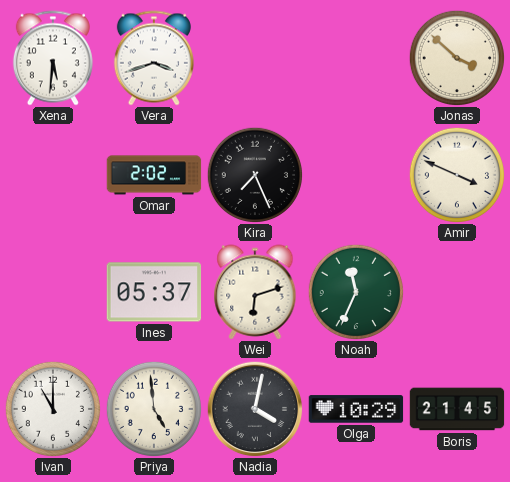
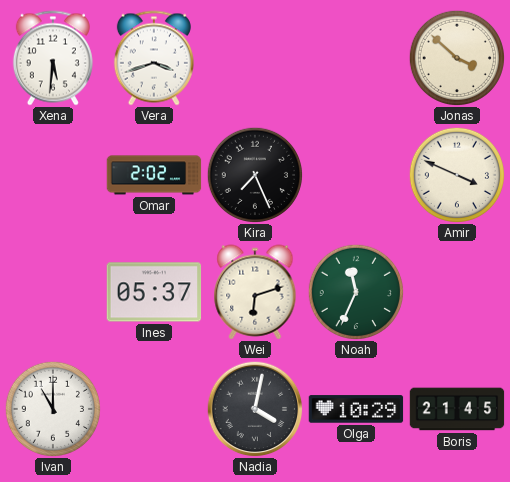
Priya: 4:59 -> none
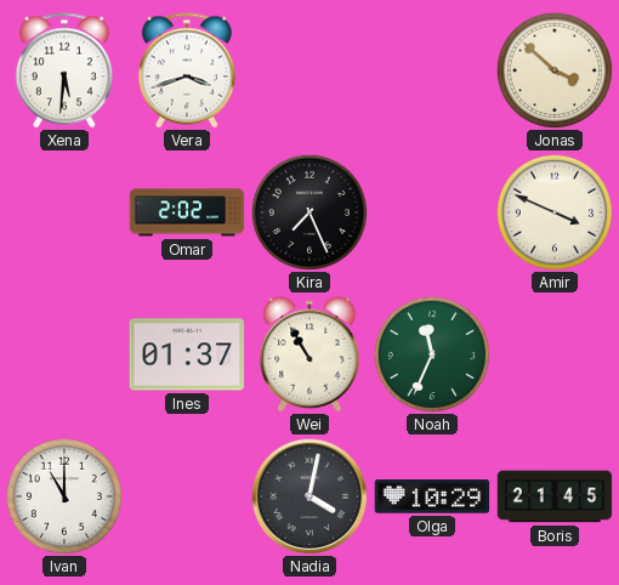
Ines: 05:37 -> 01:37
Wei: 6:12 -> 10:55
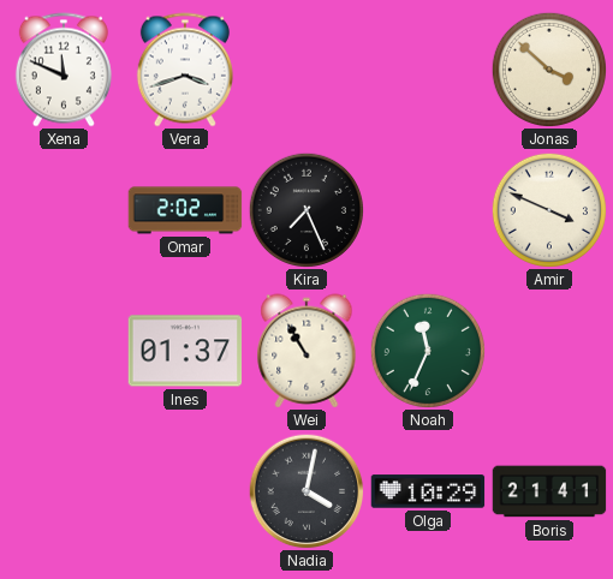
Xena: 5:31 -> 11:49
Ivan: 11:00 -> none
Boris: 21:45 -> 21:41
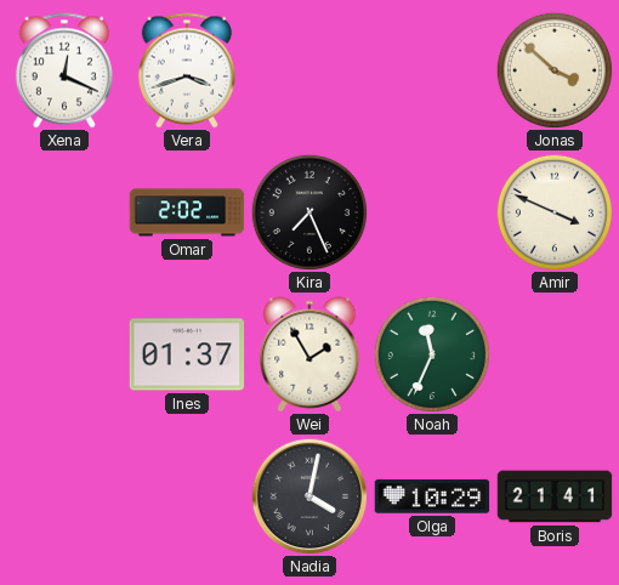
Xena: 11:49 -> 12:19
Wei: 10:55 -> 1:55
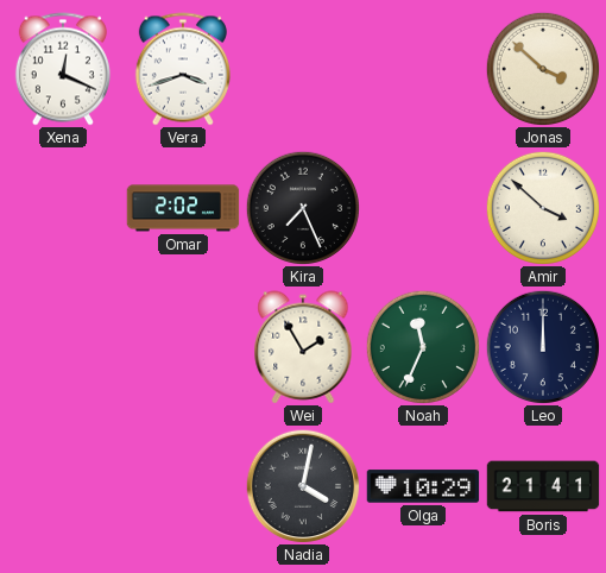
Amir: 3:49 -> 3:52
Ines: 01:37 -> none
Leo: none -> 12:00
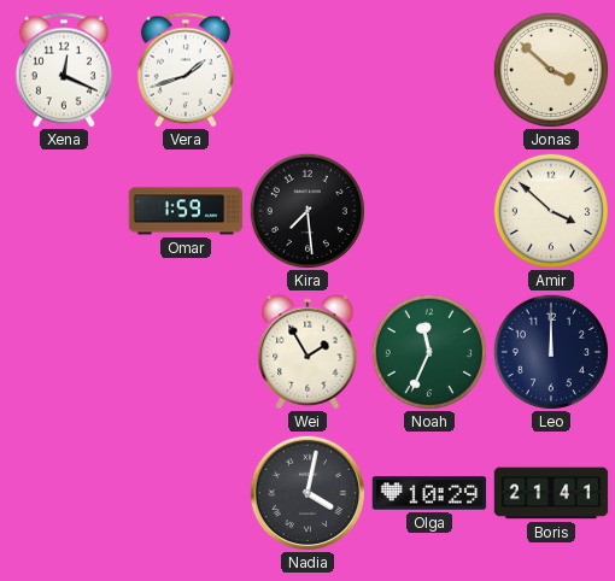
Vera: 3:42 -> 1:42
Omar: 2:02 -> 1:59
Kira: 7:26 -> 7:29
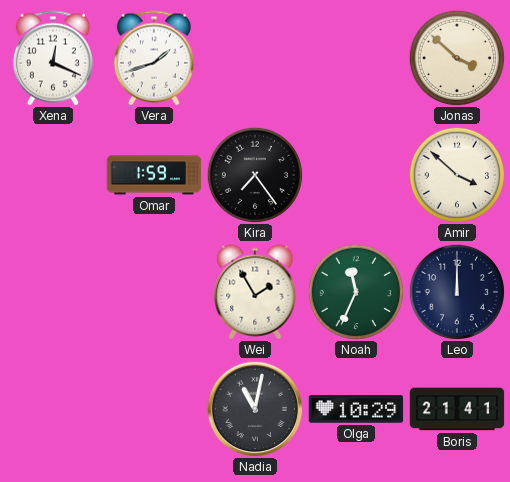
Kira: 7:29 -> 7:24
Nadia: 4:02 -> 11:02
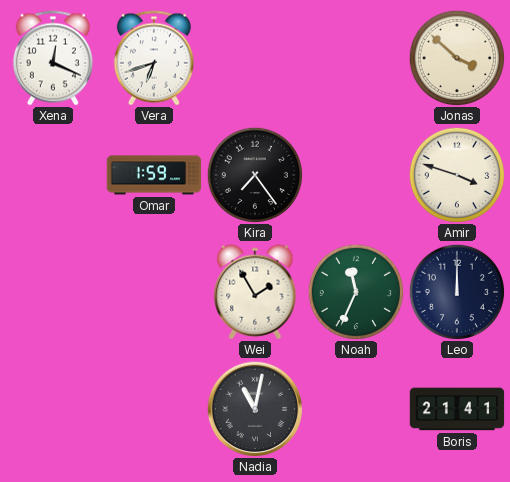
Vera: 1:42 -> 6:42
Amir: 3:52 -> 3:48
Olga: 10:29 -> none
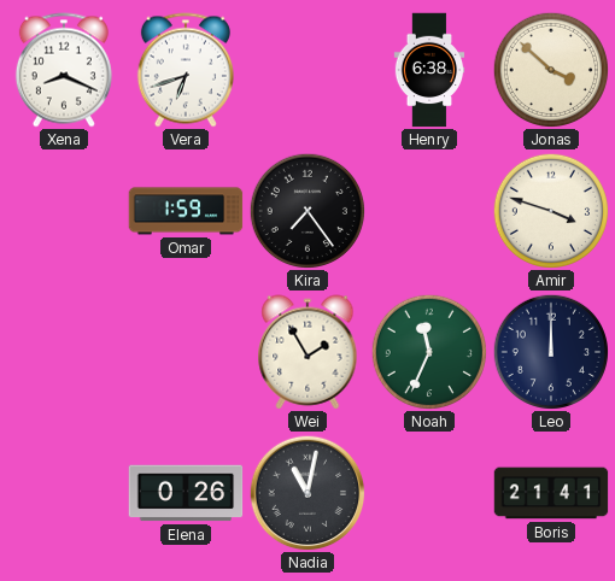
Xena: 12:19 -> 8:19
Henry: none -> 6:38
Elena: none -> 0:26
